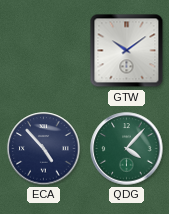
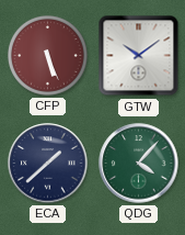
CFP: none -> 5:26
ECA: 4:53 -> 1:38
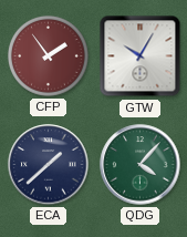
CFP: 5:26 -> 1:54
GTW: 10:09 -> 10:05
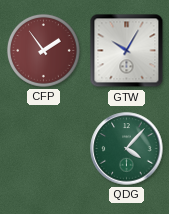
ECA: 1:38 -> none
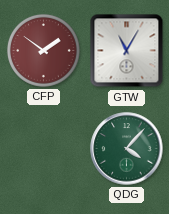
CFP: 1:54 -> 1:51
GTW: 10:05 -> 11:05
